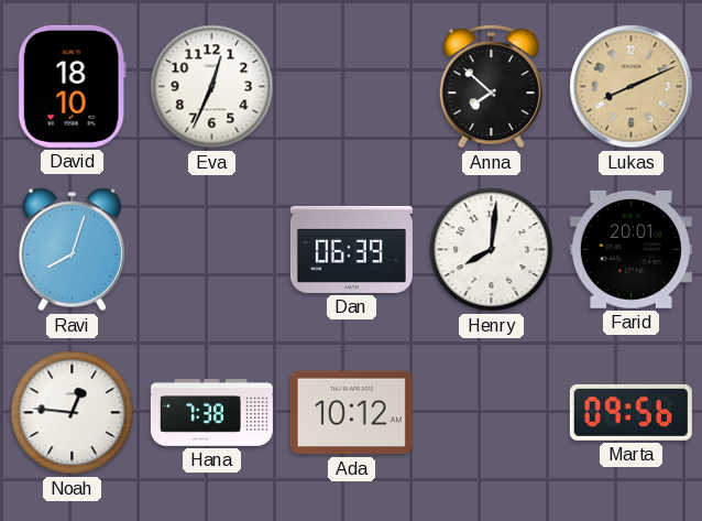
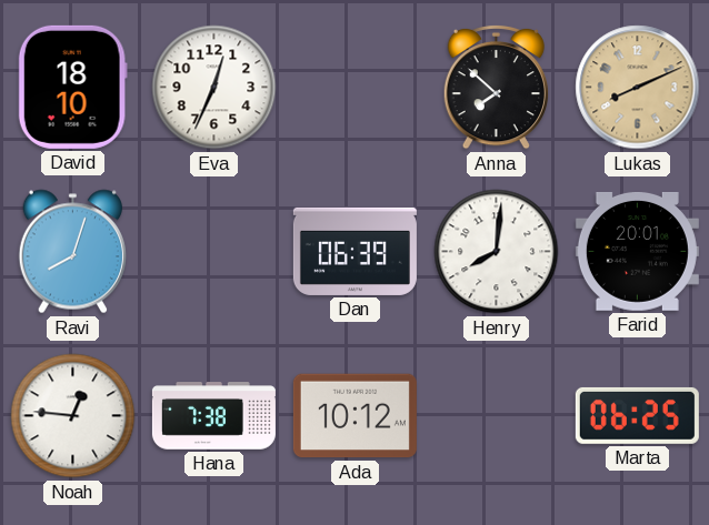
Marta: 09:56 -> 06:25
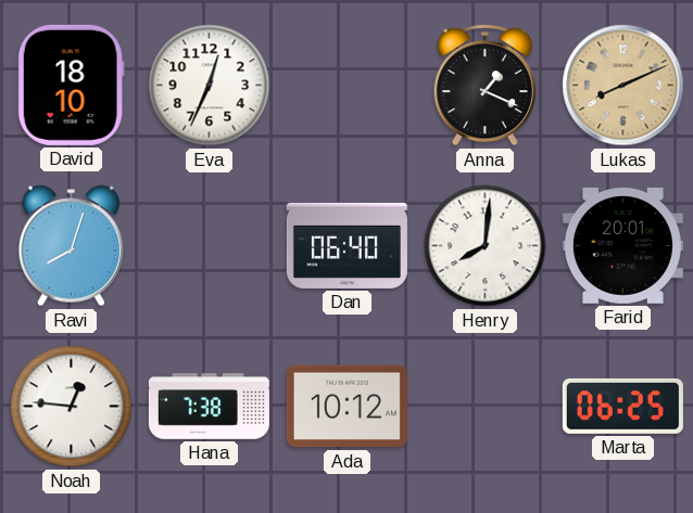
Anna: 7:52 -> 1:19
Dan: 06:39 -> 06:40
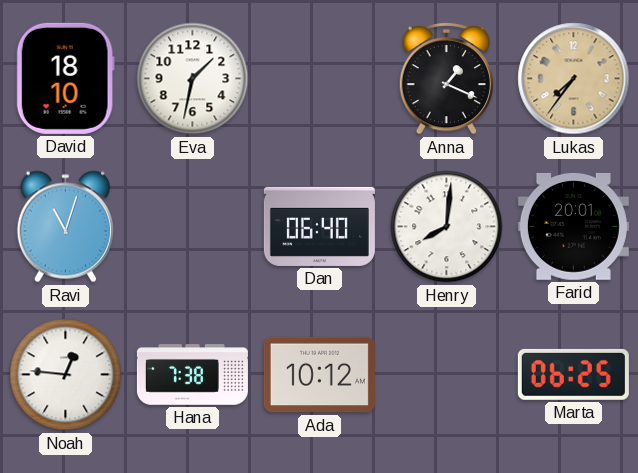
Eva: 12:34 -> 1:32
Lukas: 8:11 -> 7:36
Ravi: 8:03 -> 11:03
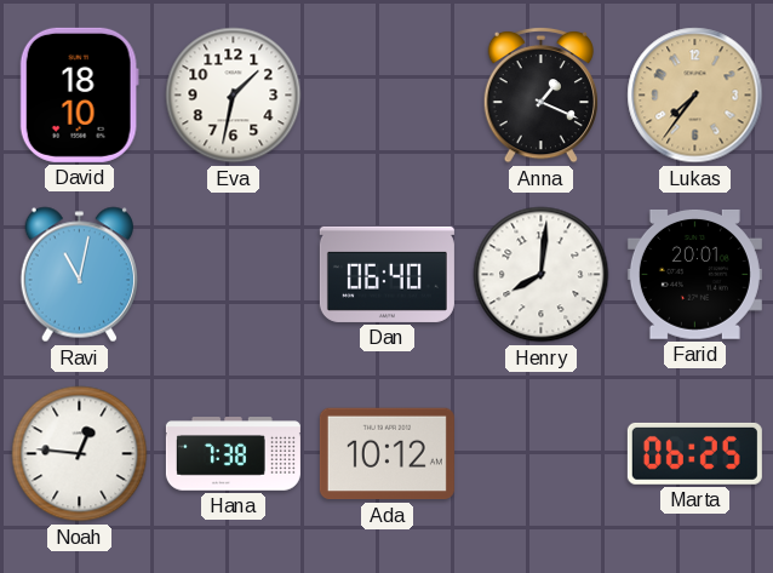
Ravi: 11:03 -> 11:02
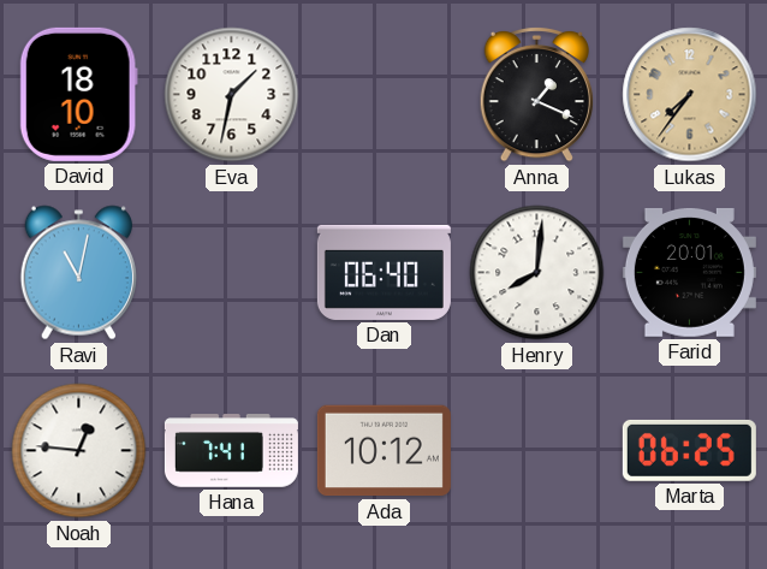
Hana: 7:38 -> 7:41
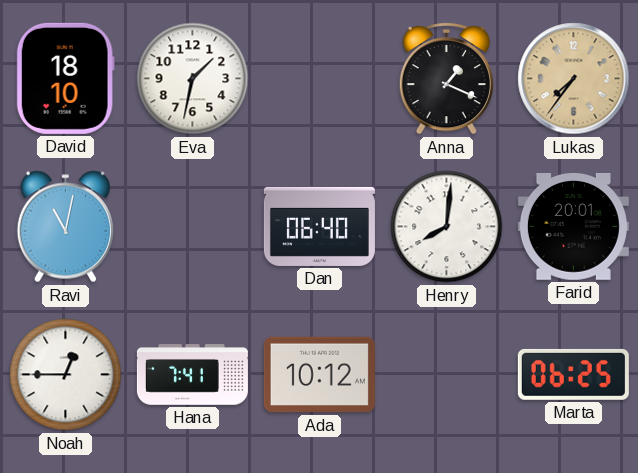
Noah: 12:46 -> 12:45
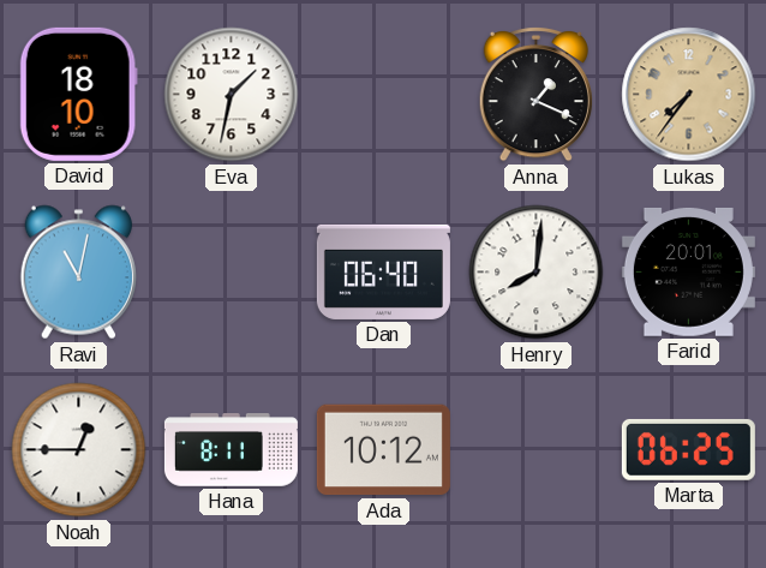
Hana: 7:41 -> 8:11
